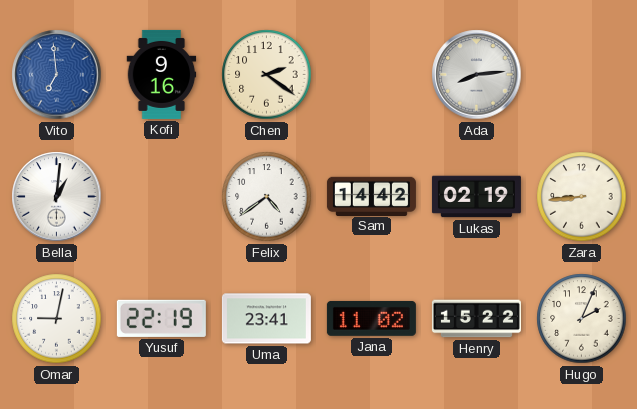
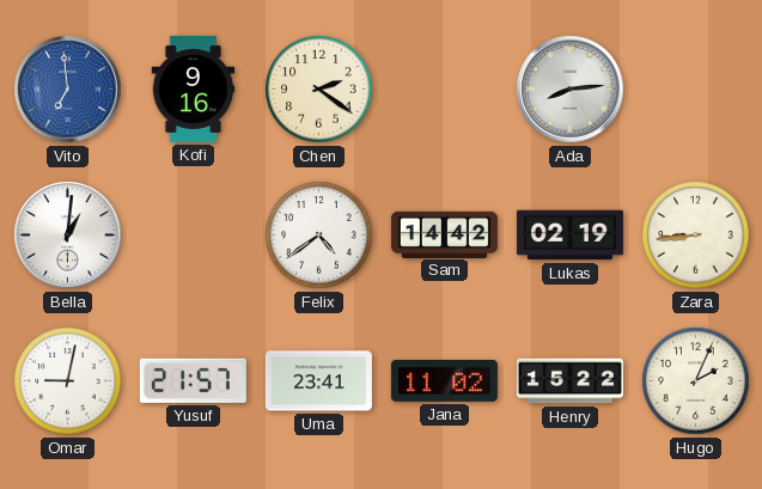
Yusuf: 22:19 -> 21:57
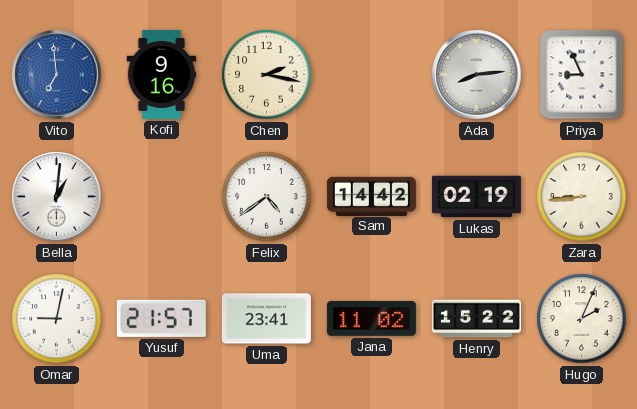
Chen: 2:21 -> 2:17
Priya: none -> 8:56
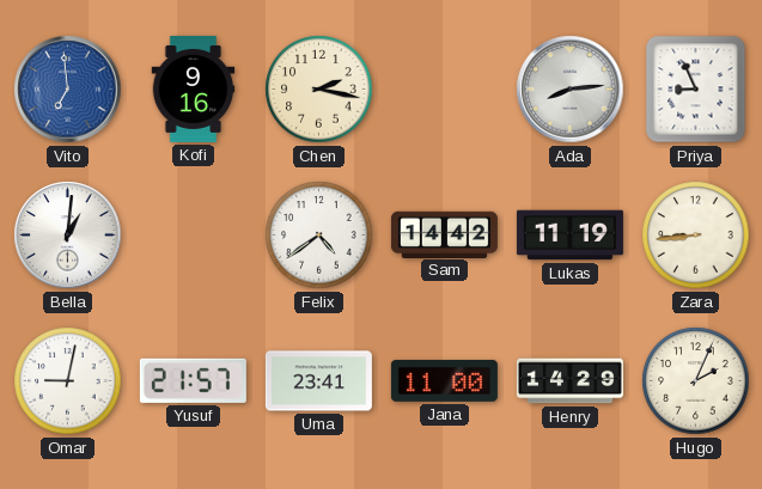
Lukas: 02:19 -> 11:19
Jana: 11:02 -> 11:00
Henry: 15:22 -> 14:29
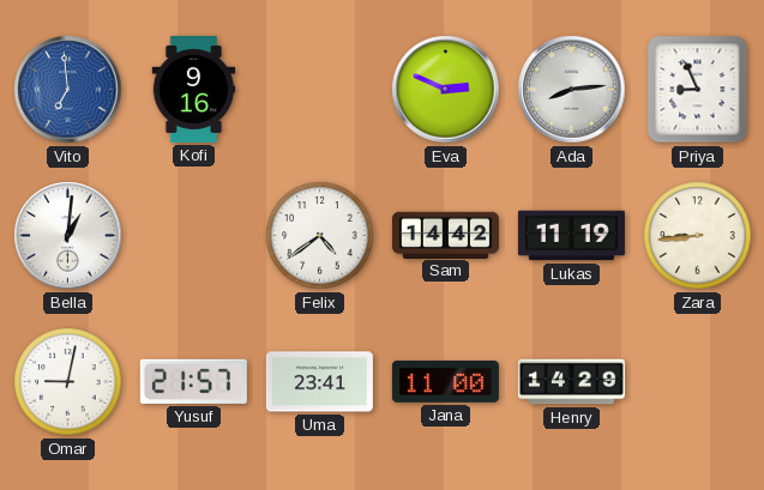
Chen: 2:17 -> none
Eva: none -> 2:49
Hugo: 2:04 -> none
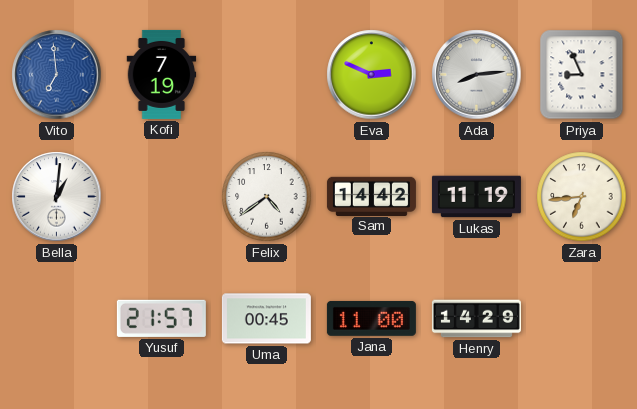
Kofi: 9:16 -> 7:19
Zara: 8:44 -> 6:44
Omar: 9:02 -> none
Uma: 23:41 -> 00:45
